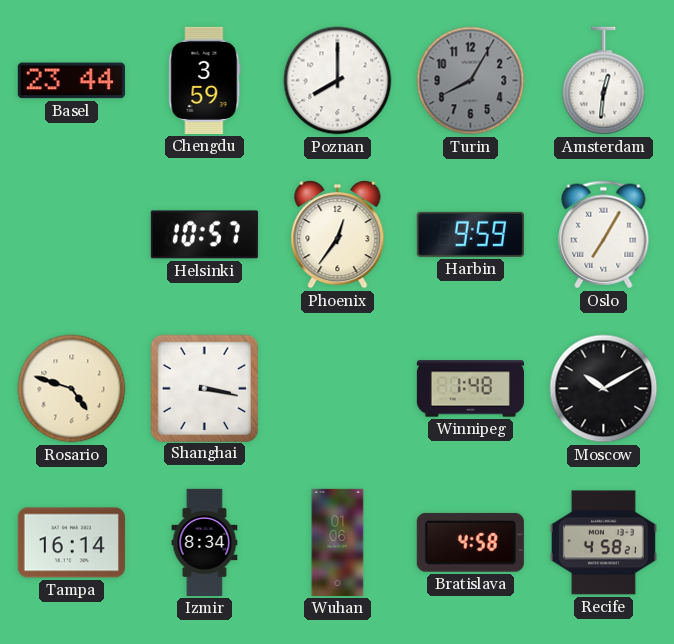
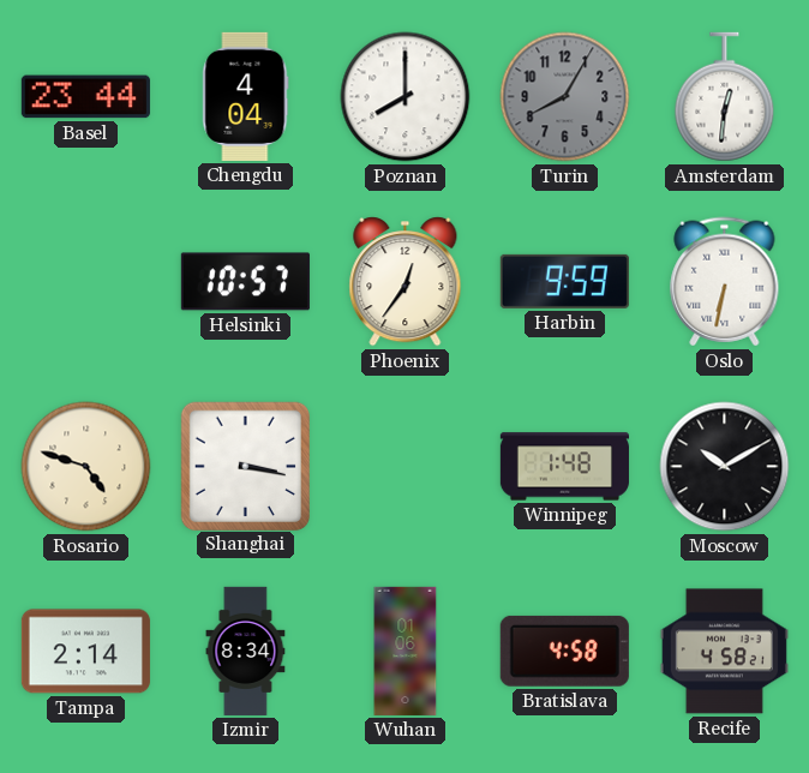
Chengdu: 3:59 -> 4:04
Oslo: 7:05 -> 6:32
Tampa: 16:14 -> 2:14
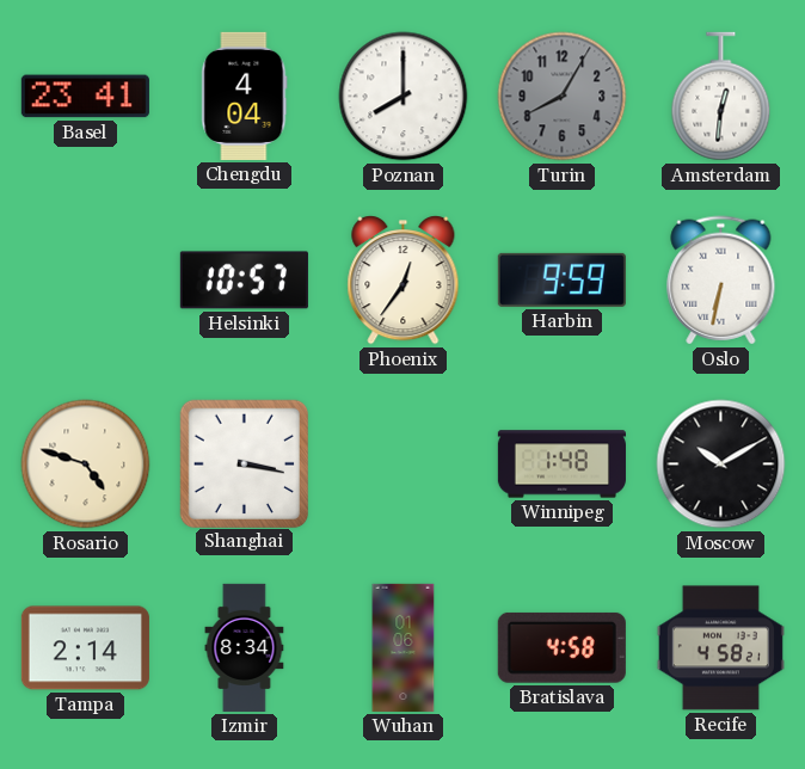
Basel: 23:44 -> 23:41
